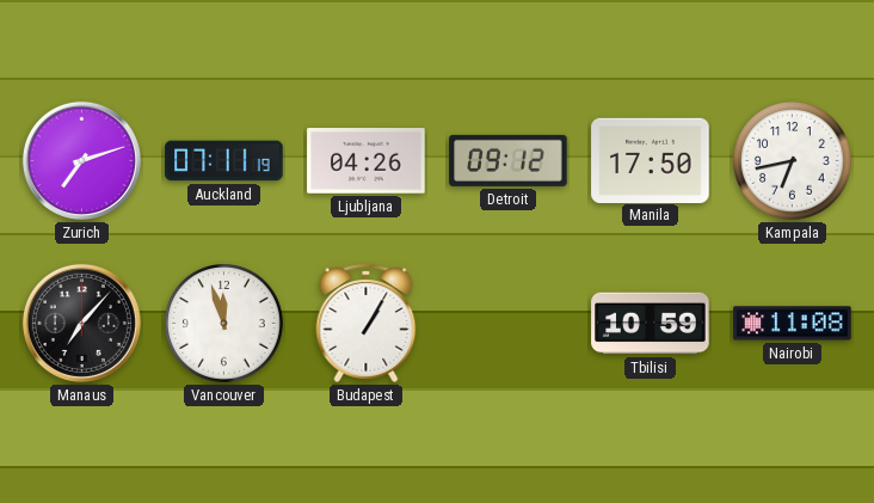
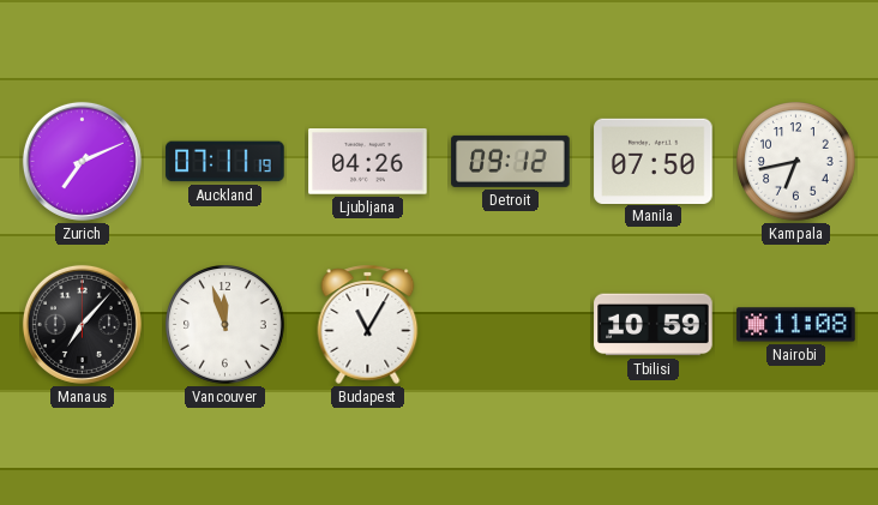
Zurich: 7:12 -> 7:11
Manila: 17:50 -> 07:50
Budapest: 1:05 -> 11:05
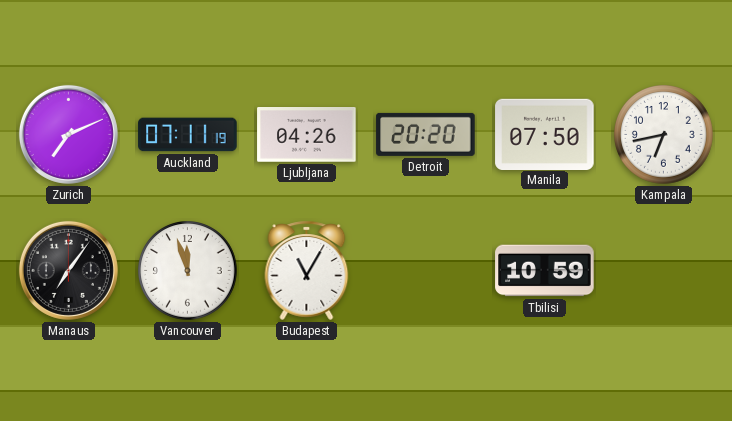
Detroit: 09:12 -> 20:20
Manaus: 7:07 -> 7:06
Nairobi: 11:08 -> none
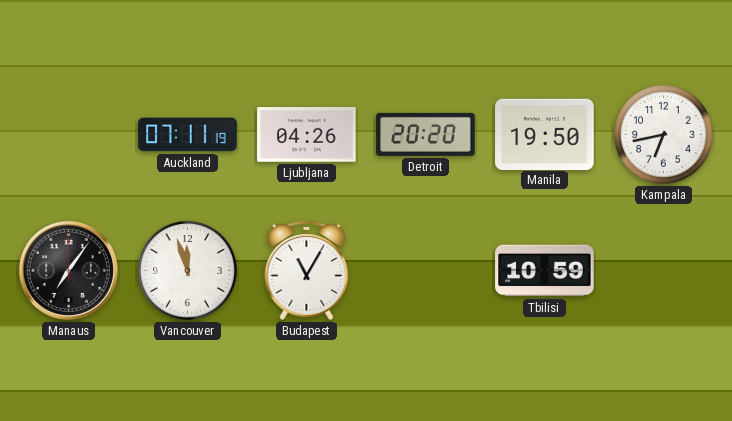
Zurich: 7:11 -> none
Manila: 07:50 -> 19:50
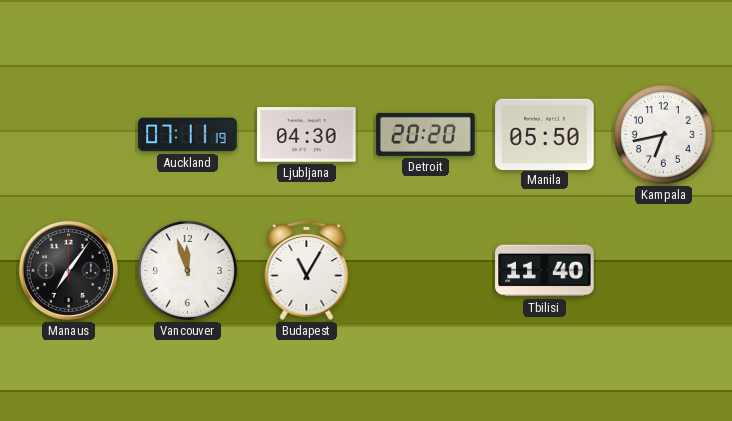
Ljubljana: 04:26 -> 04:30
Manila: 19:50 -> 05:50
Tbilisi: 10:59 -> 11:40
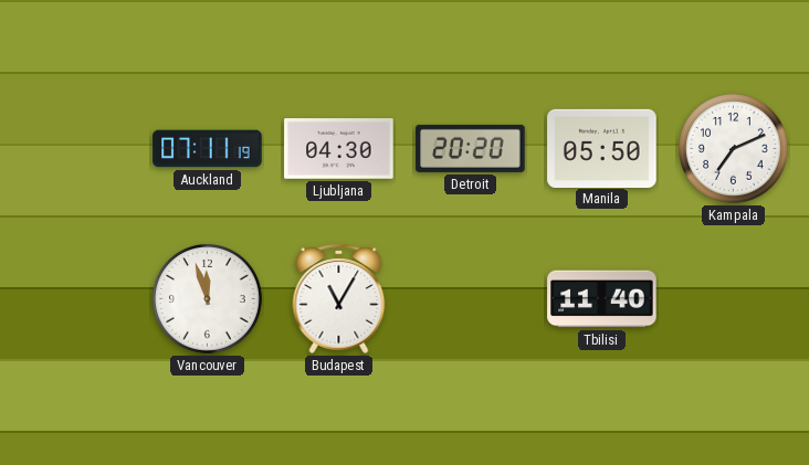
Kampala: 6:43 -> 7:11
Manaus: 7:06 -> none
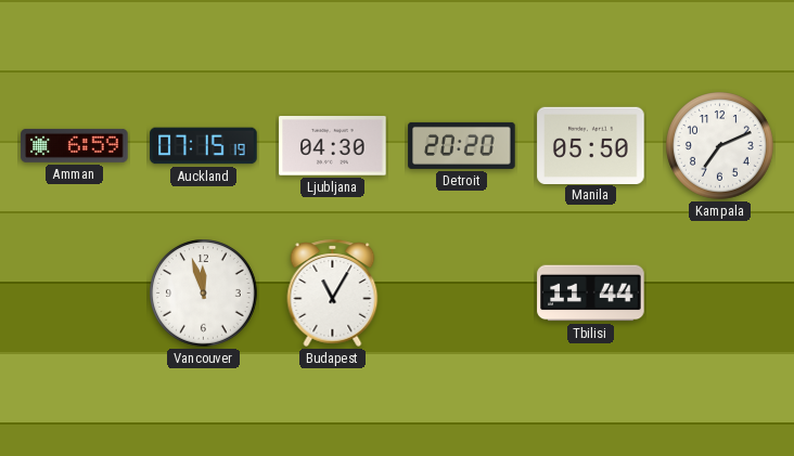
Amman: none -> 6:59
Auckland: 07:11 -> 07:15
Tbilisi: 11:40 -> 11:44
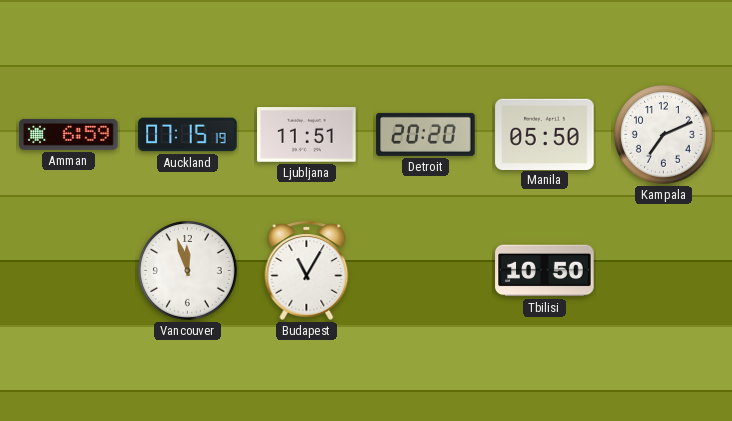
Ljubljana: 04:30 -> 11:51
Tbilisi: 11:44 -> 10:50
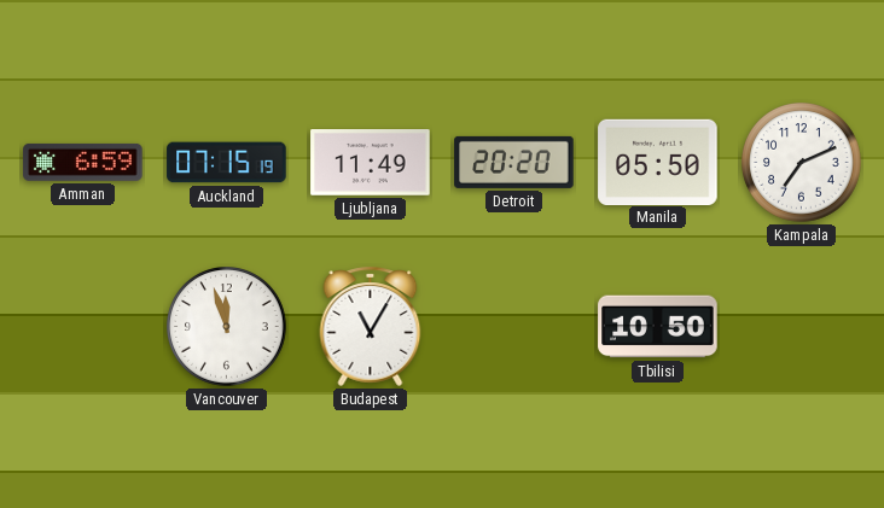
Ljubljana: 11:51 -> 11:49
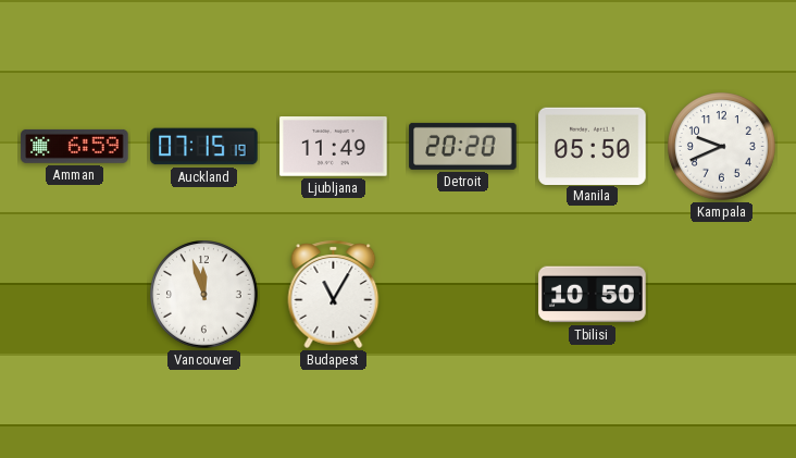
Kampala: 7:11 -> 9:41
